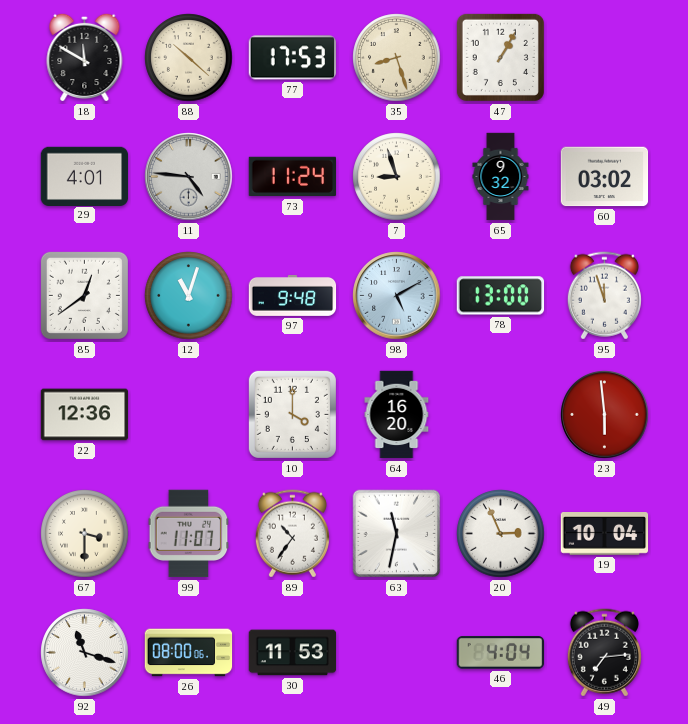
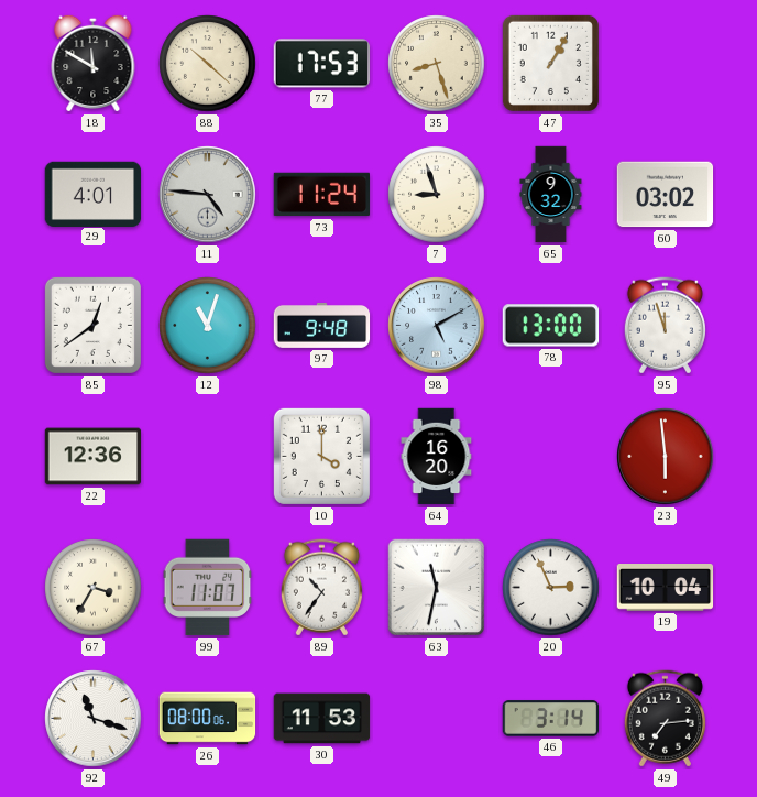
67: 3:30 -> 3:35
46: 4:04 -> 3:14
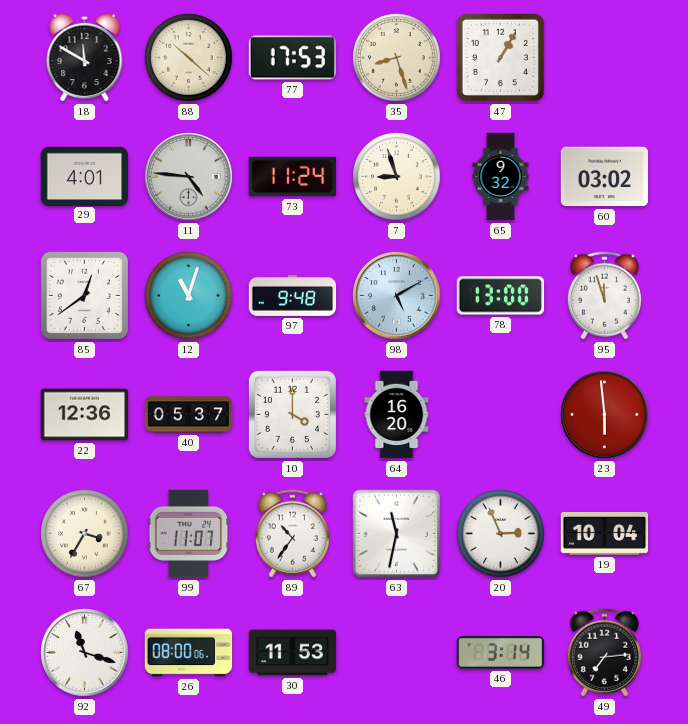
40: none -> 05:37
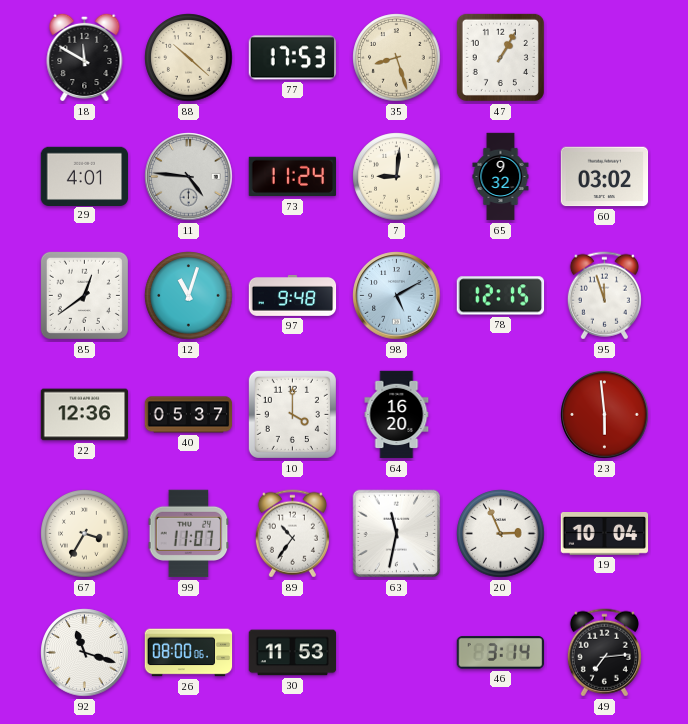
7: 8:57 -> 9:01
78: 13:00 -> 12:15
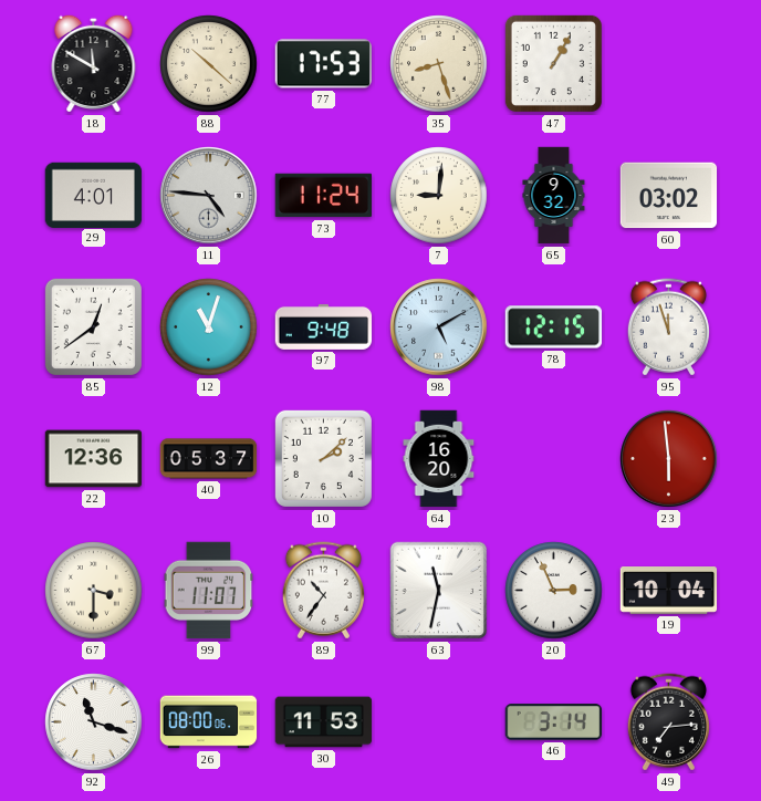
10: 4:00 -> 2:08
67: 3:35 -> 3:30
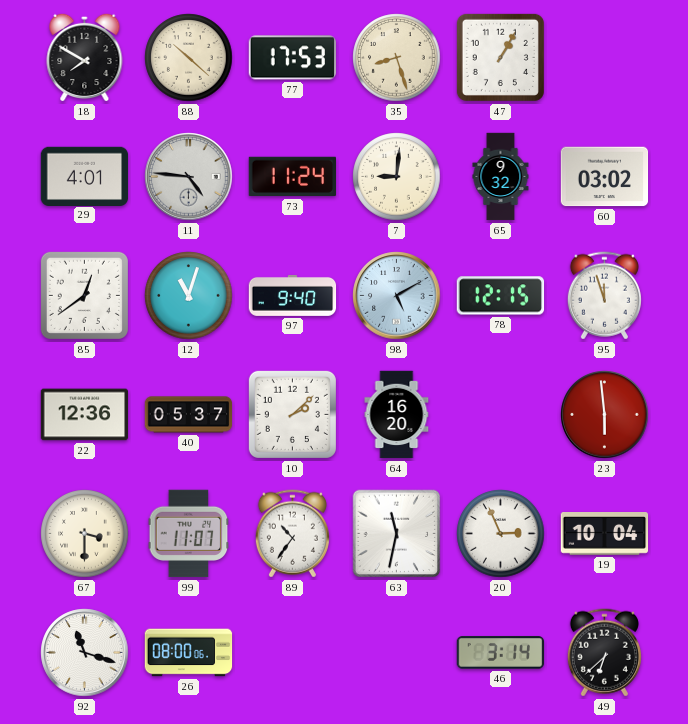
18: 11:50 -> 7:50
97: 9:48 -> 9:40
30: 11:53 -> none
49: 7:14 -> 6:38
